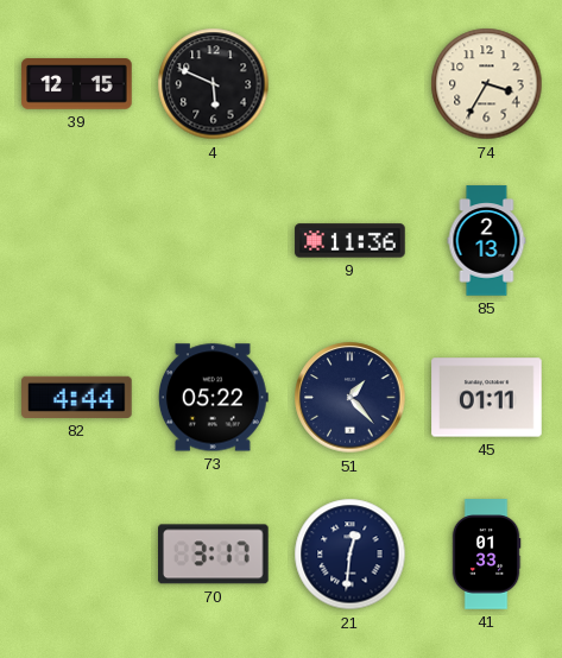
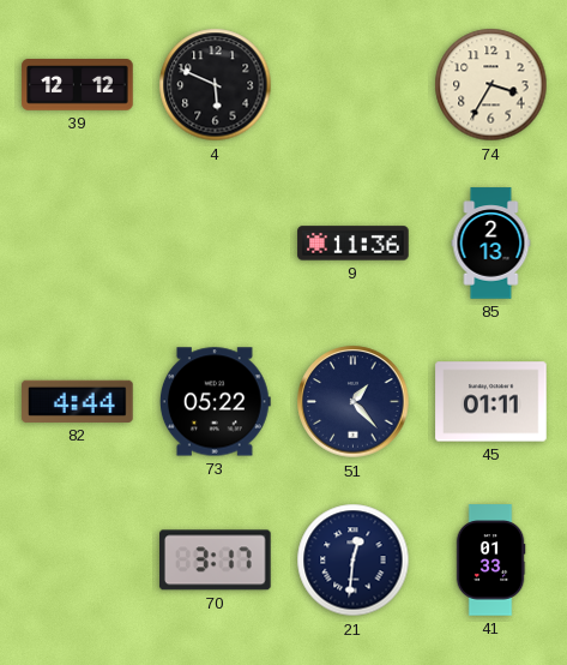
39: 12:15 -> 12:12
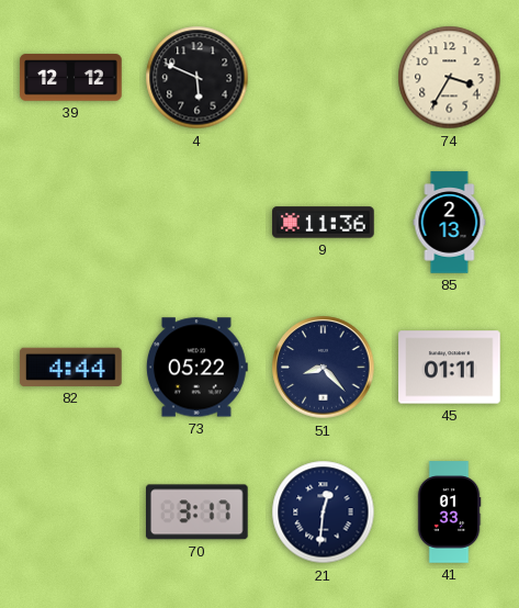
51: 1:23 -> 8:23
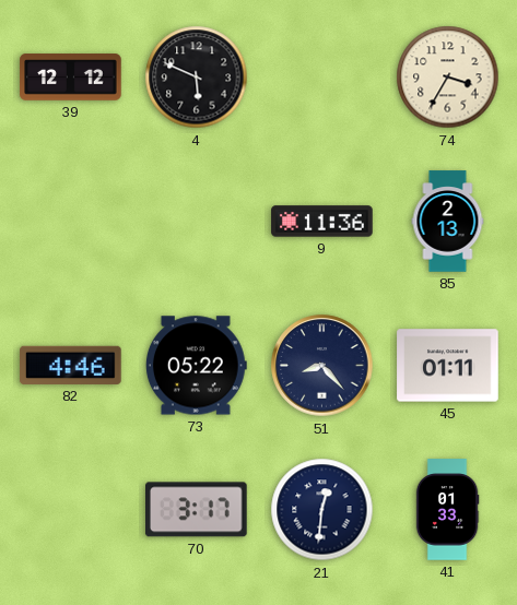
82: 4:44 -> 4:46
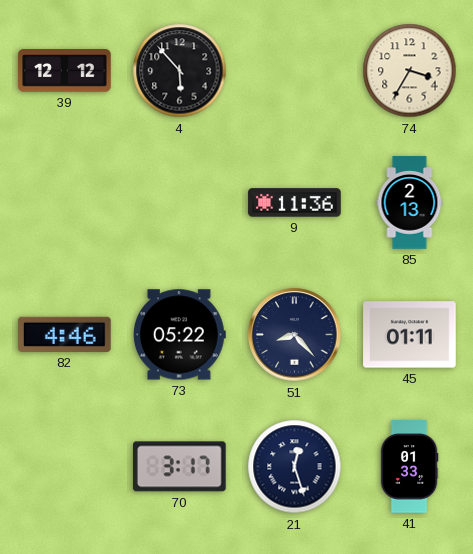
4: 5:49 -> 5:53
21: 12:31 -> 12:27
